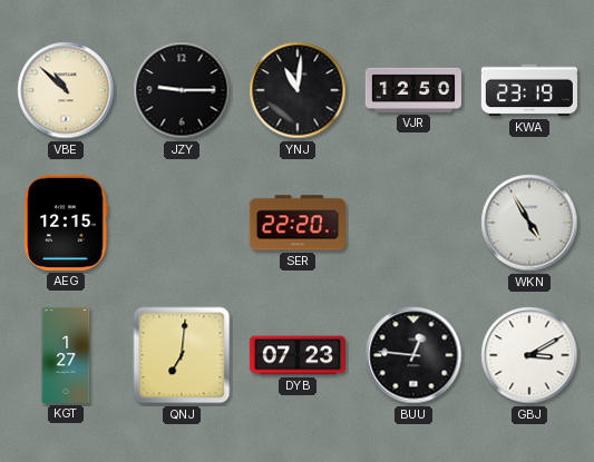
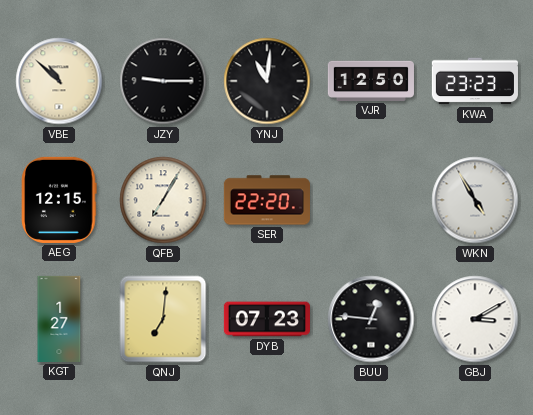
KWA: 23:19 -> 23:23
QFB: none -> 7:05
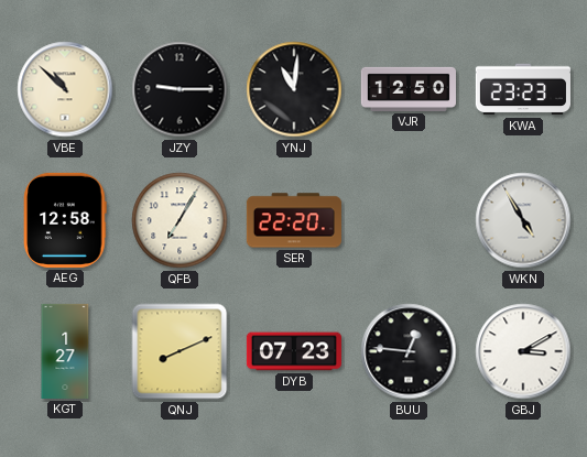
AEG: 12:15 -> 12:58
QNJ: 7:01 -> 8:11
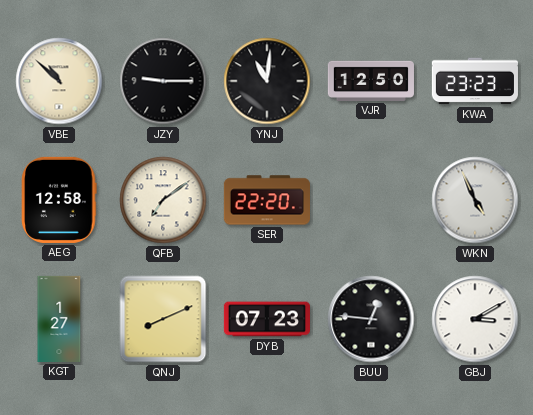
QFB: 7:05 -> 7:09
WKN: 4:55 -> 4:56
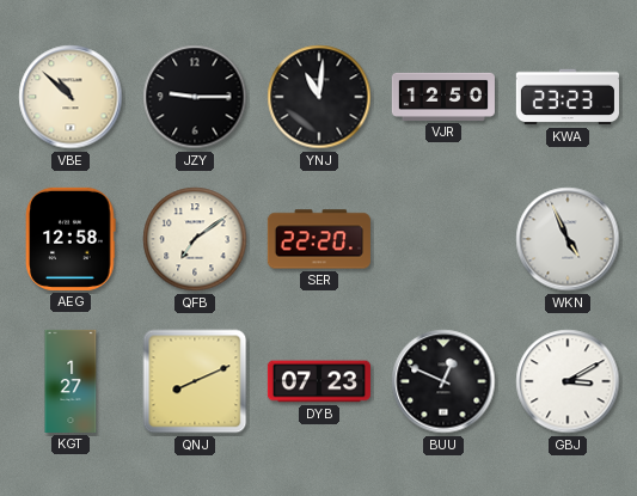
BUU: 12:46 -> 12:49
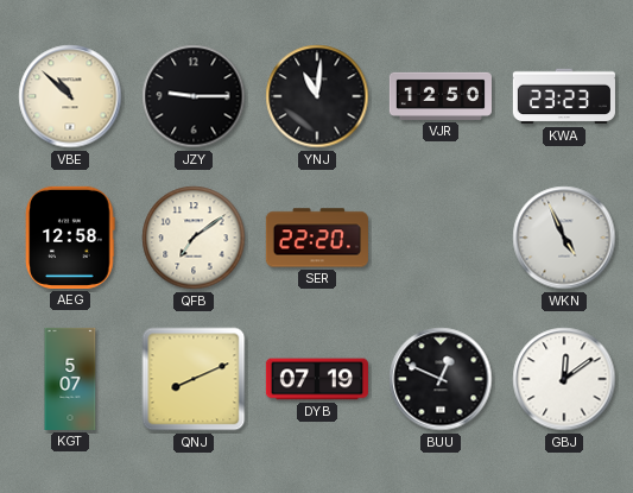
KGT: 1:27 -> 5:07
DYB: 07:23 -> 07:19
GBJ: 3:10 -> 12:09
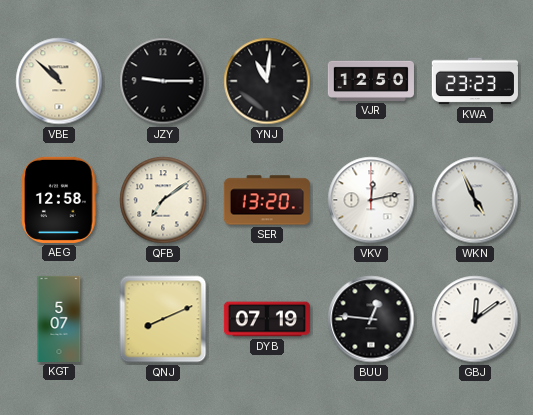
SER: 22:20 -> 13:20
VKV: none -> 12:13
BUU: 12:49 -> 12:46
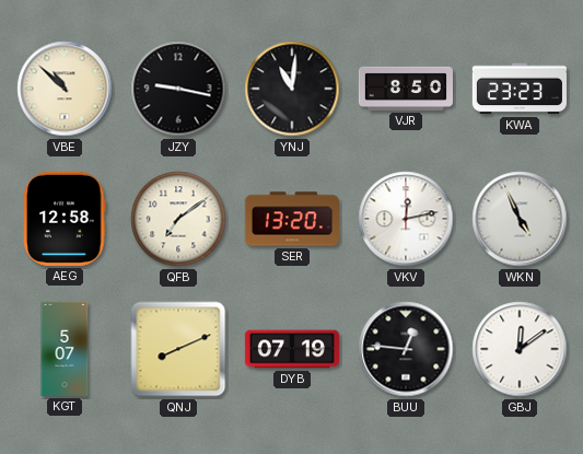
JZY: 9:15 -> 9:17
VJR: 12:50 -> 8:50
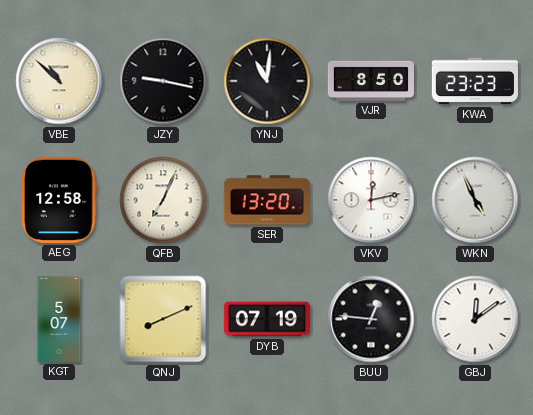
QFB: 7:09 -> 7:04
